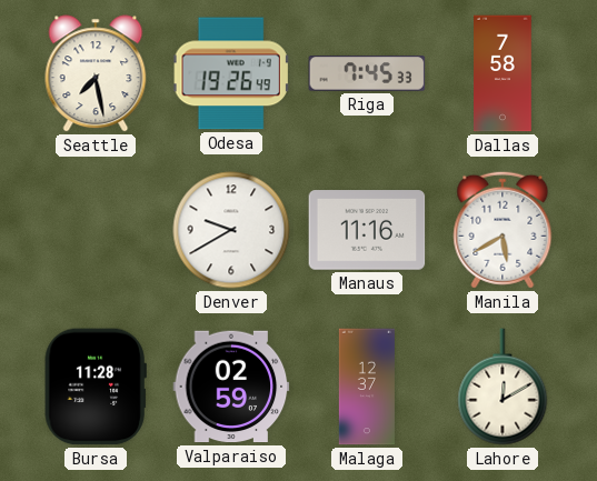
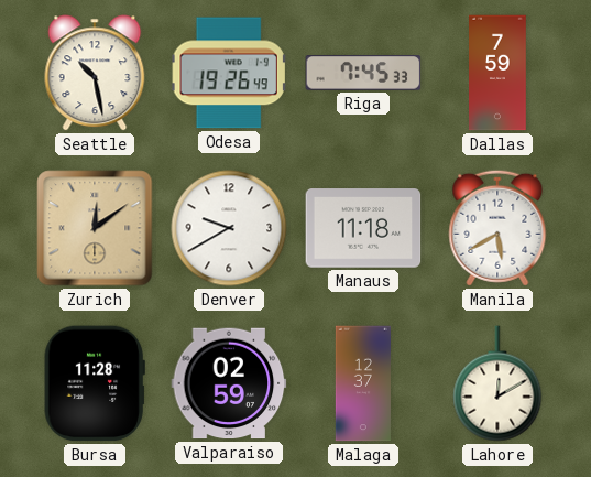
Seattle: 7:28 -> 10:28
Dallas: 7:58 -> 7:59
Zurich: none -> 12:09
Manaus: 11:16 -> 11:18
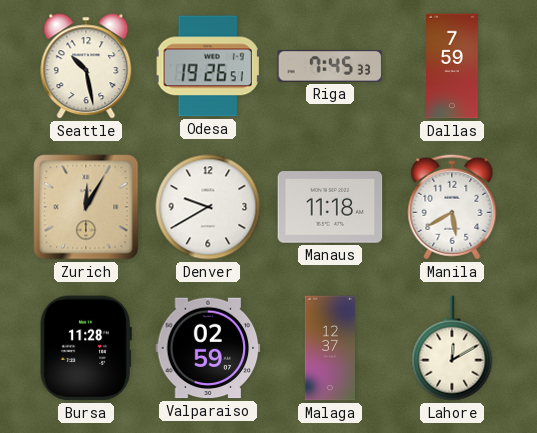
Odesa: 19:26:49 -> 19:26:51
Zurich: 12:09 -> 12:05
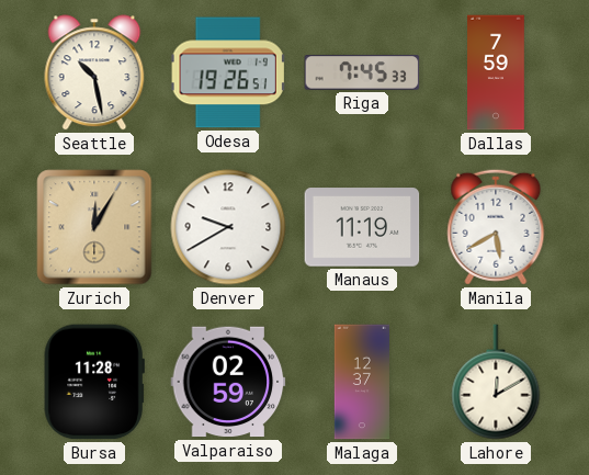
Manaus: 11:18 -> 11:19
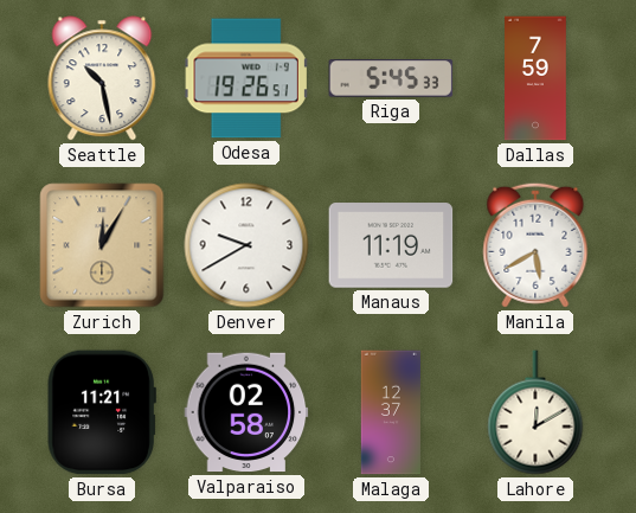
Riga: 7:45 -> 5:45
Bursa: 11:28 -> 11:21
Valparaiso: 02:59 -> 02:58
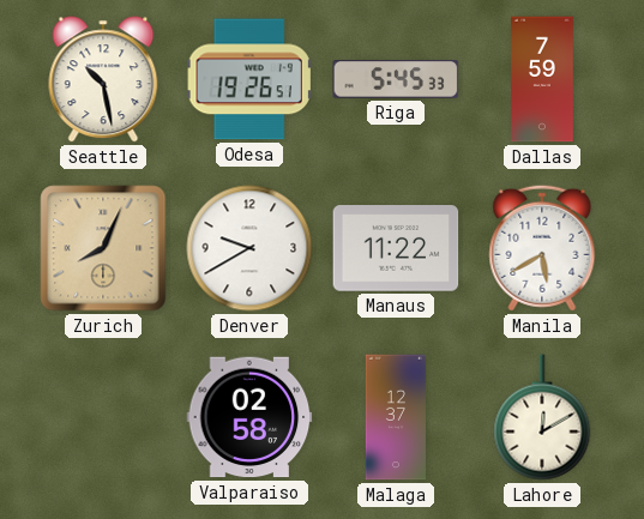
Zurich: 12:05 -> 8:04
Manaus: 11:19 -> 11:22
Bursa: 11:21 -> none
